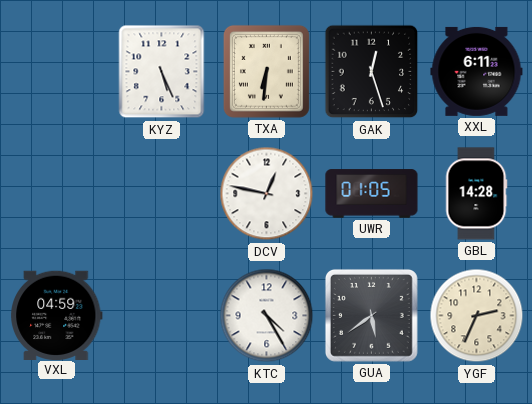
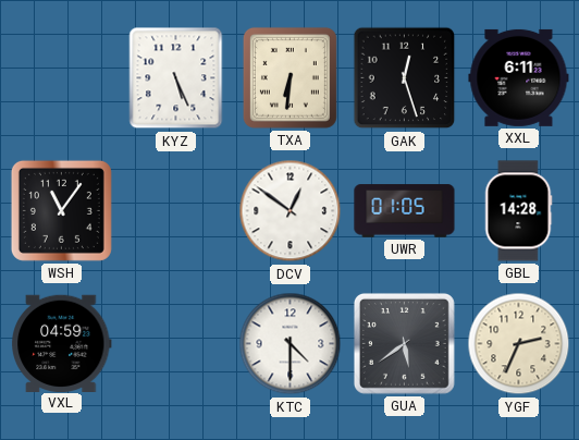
WSH: none -> 11:06
DCV: 12:47 -> 12:51
KTC: 4:25 -> 4:30
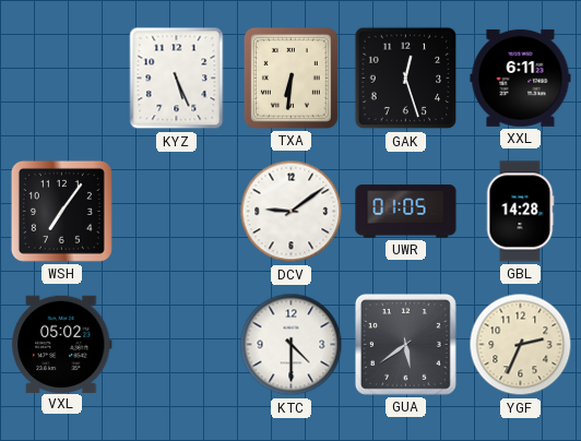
WSH: 11:06 -> 7:06
DCV: 12:51 -> 9:09
VXL: 04:59 -> 05:02
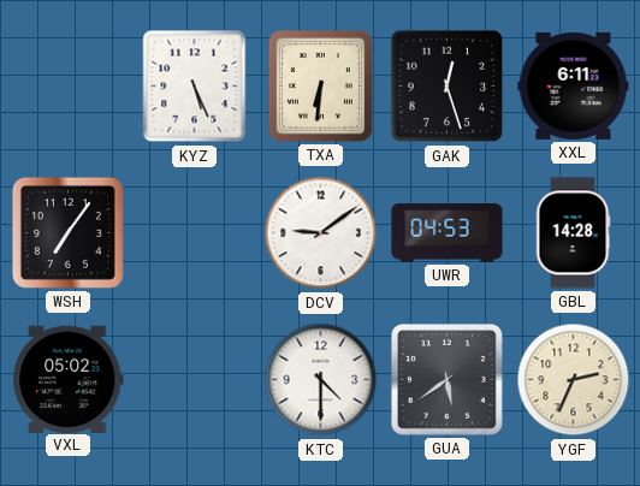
UWR: 01:05 -> 04:53
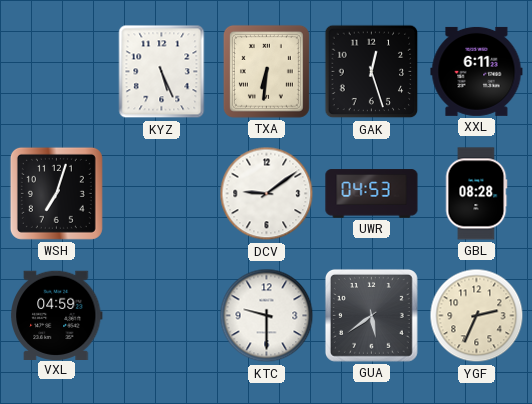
WSH: 7:06 -> 7:03
GBL: 14:28 -> 08:28
VXL: 05:02 -> 04:59
KTC: 4:30 -> 9:30
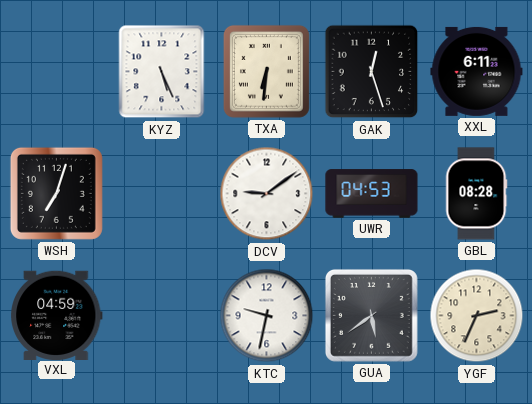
KTC: 9:30 -> 9:32
